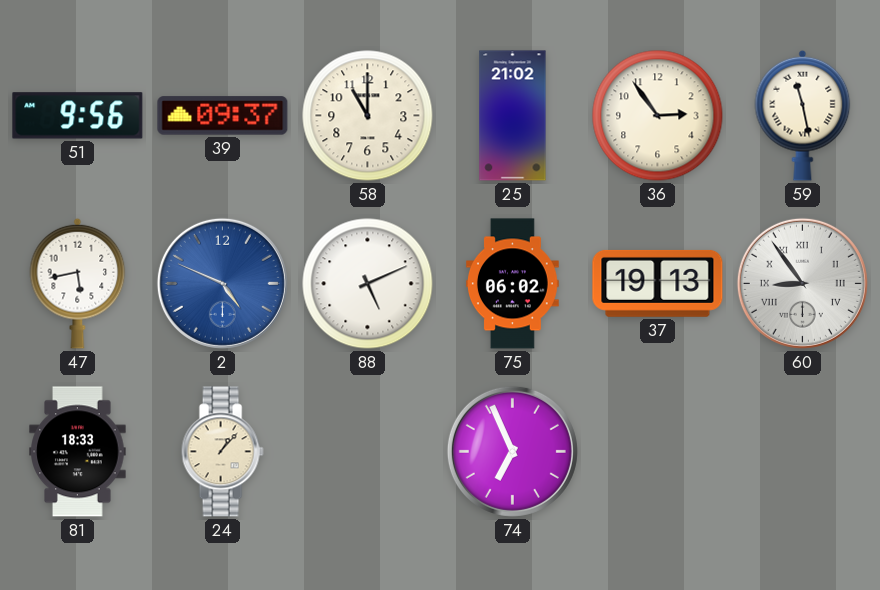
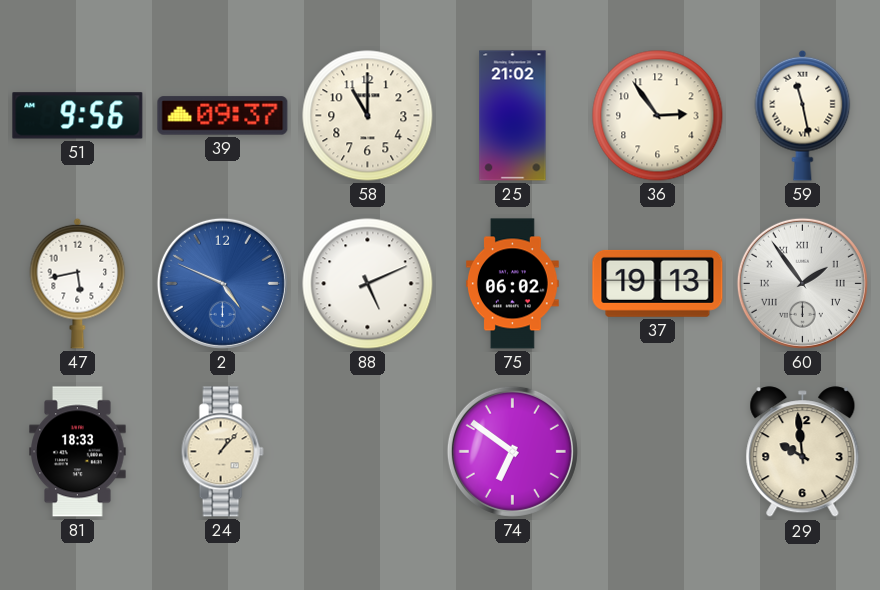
60: 8:54 -> 1:54
74: 6:56 -> 6:51
29: none -> 9:59
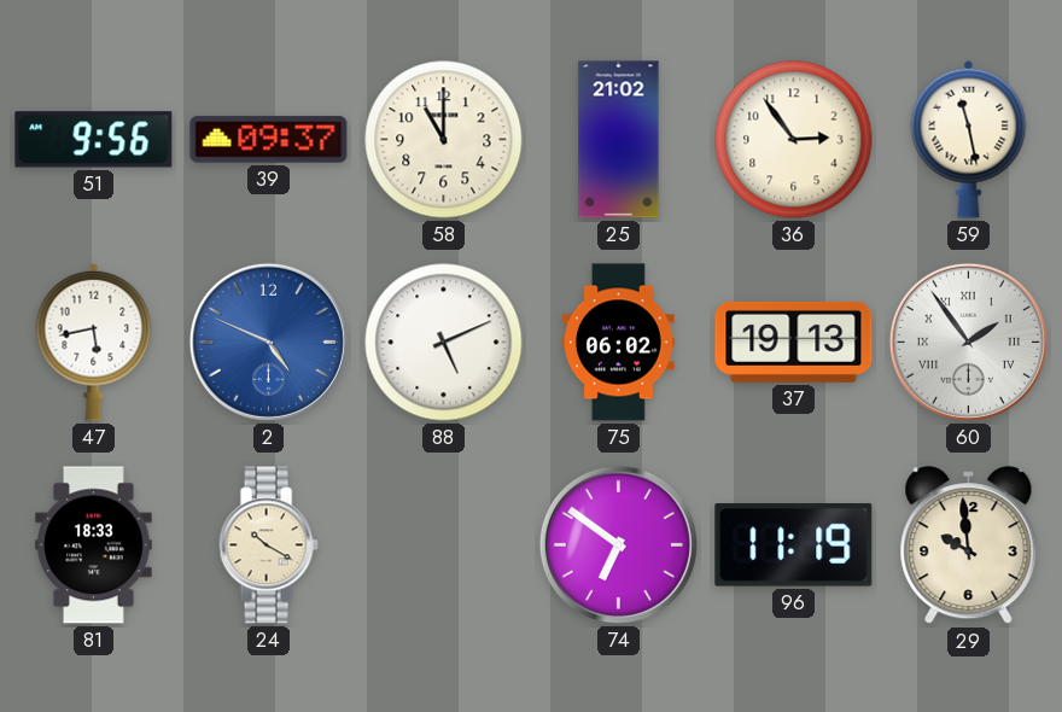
24: 1:07 -> 10:20
96: none -> 11:19
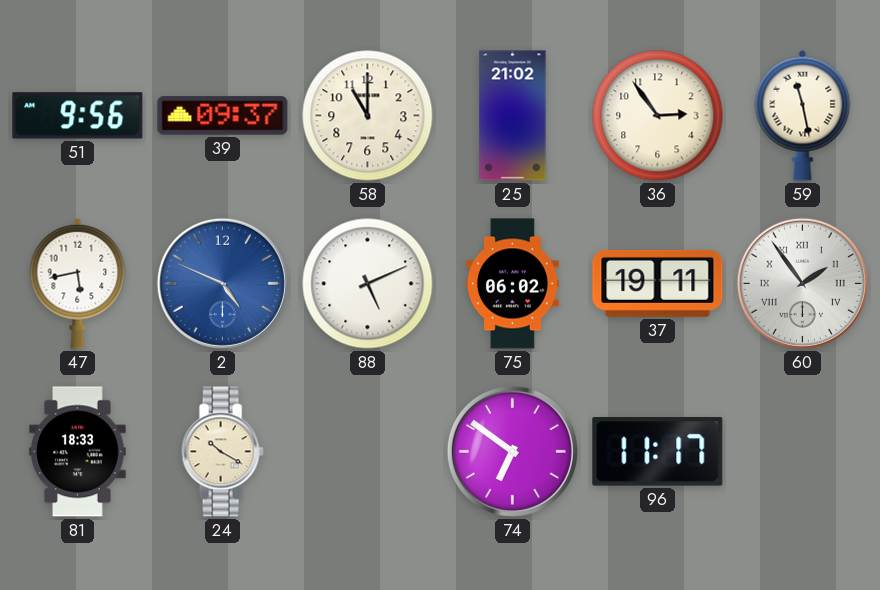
37: 19:13 -> 19:11
96: 11:19 -> 11:17
29: 9:59 -> none
